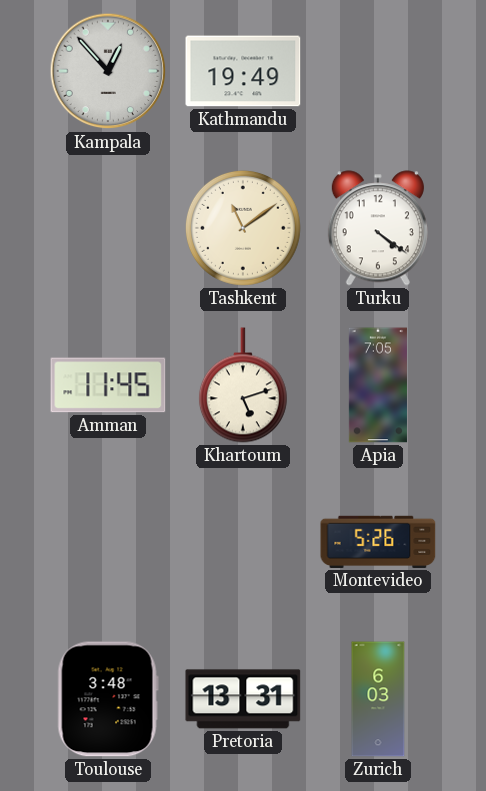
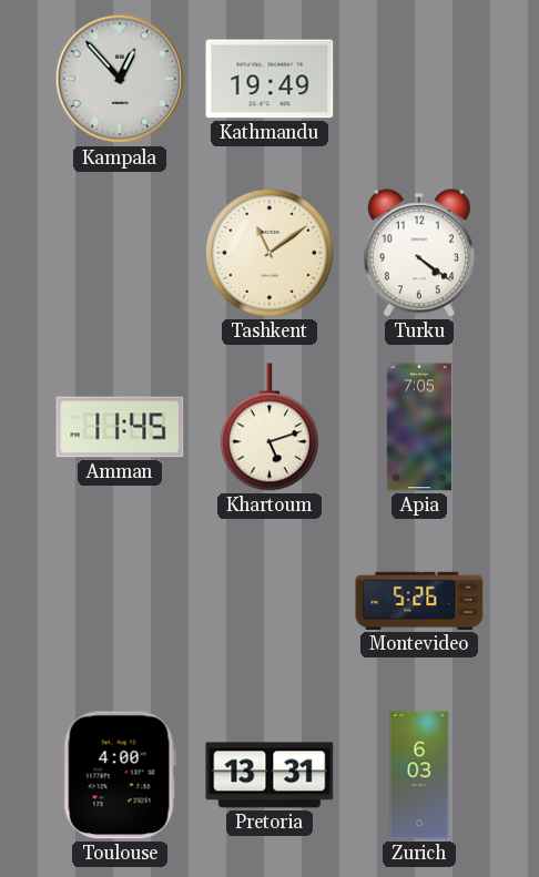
Toulouse: 3:48 -> 4:00
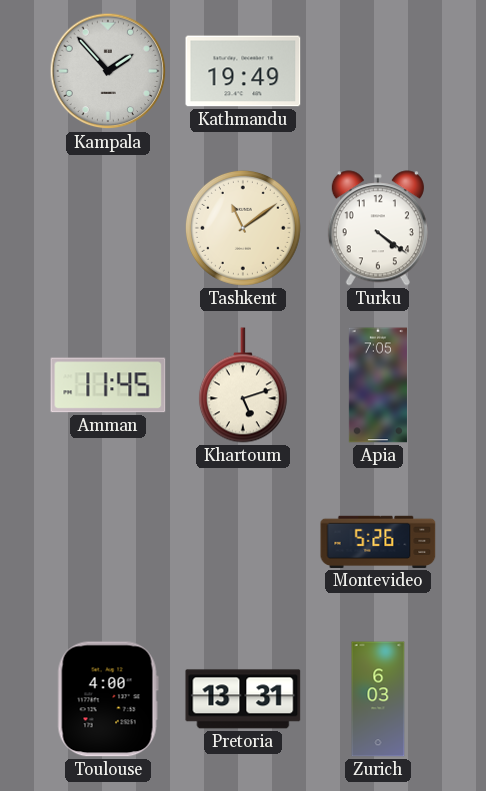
Kampala: 12:53 -> 1:53
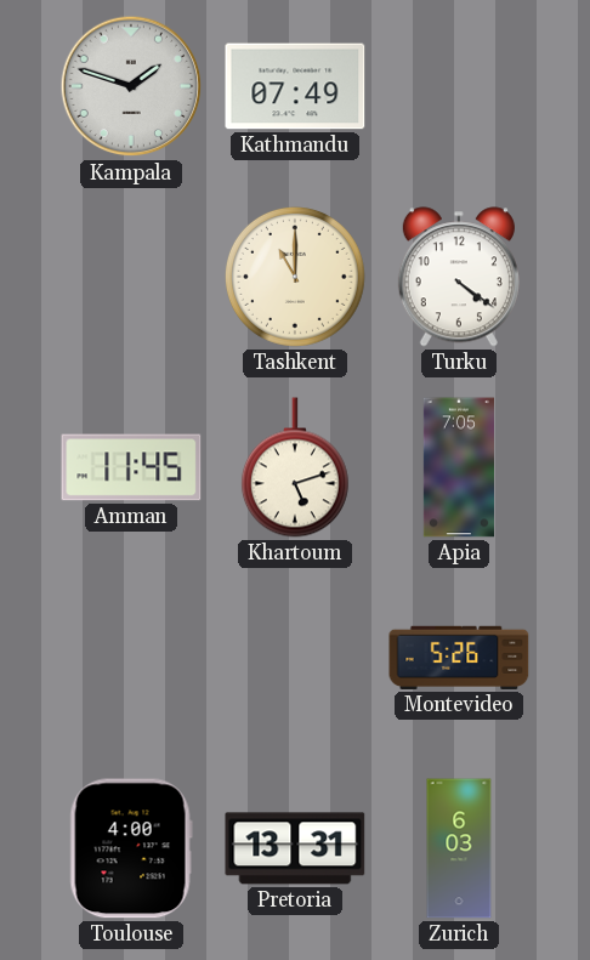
Kampala: 1:53 -> 1:48
Kathmandu: 19:49 -> 07:49
Tashkent: 11:09 -> 11:00
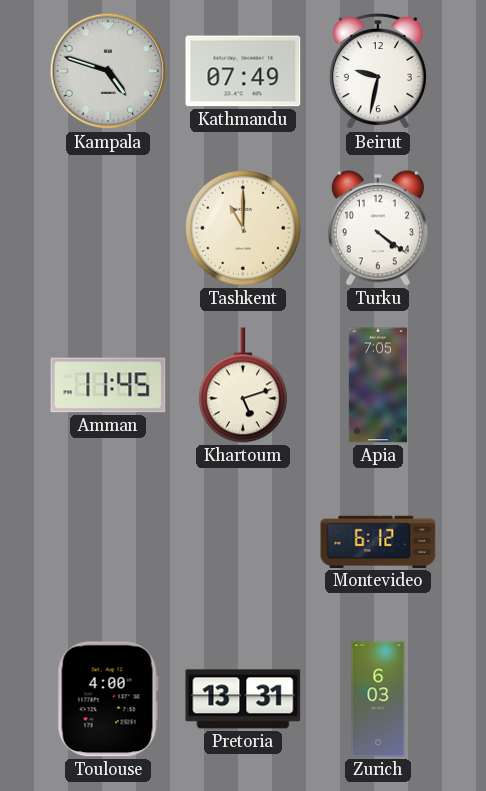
Kampala: 1:48 -> 4:48
Beirut: none -> 9:32
Montevideo: 5:26 -> 6:12
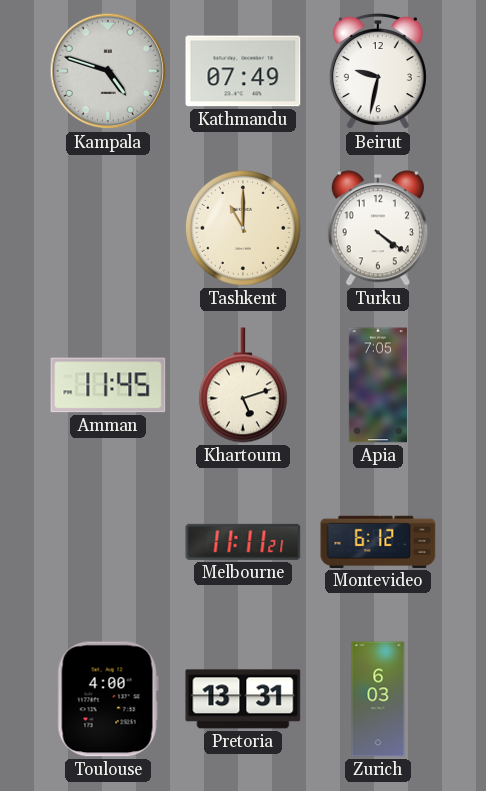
Melbourne: none -> 11:11
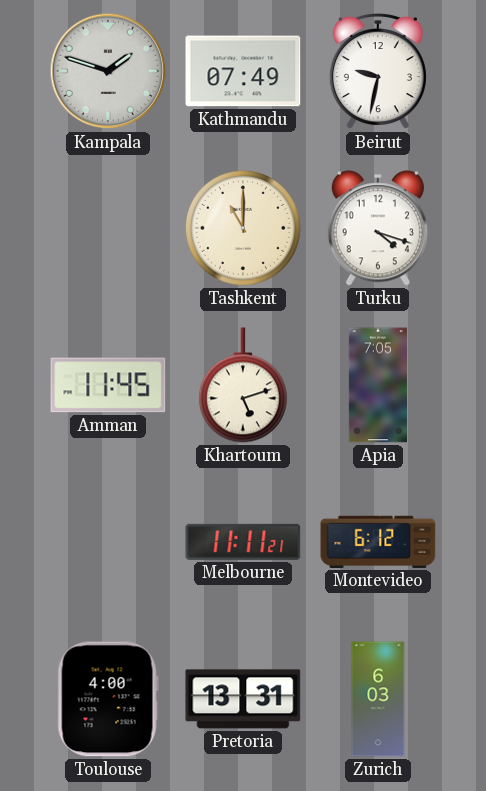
Kampala: 4:48 -> 1:48
Turku: 4:21 -> 4:18
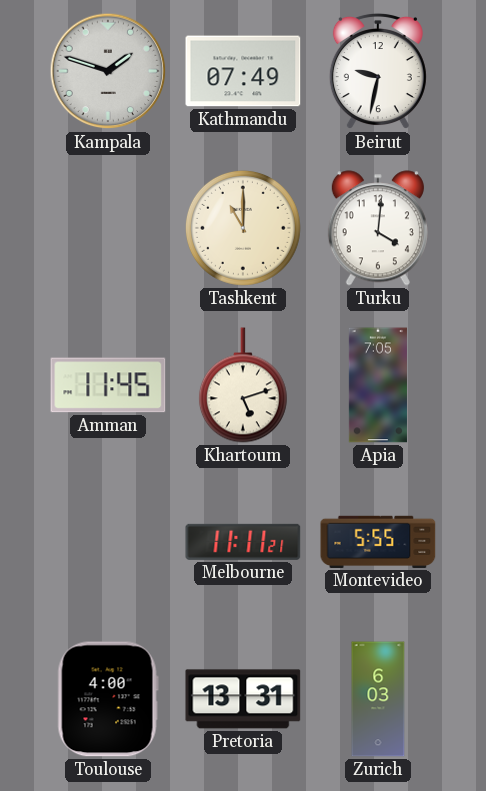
Turku: 4:18 -> 4:01
Montevideo: 6:12 -> 5:55
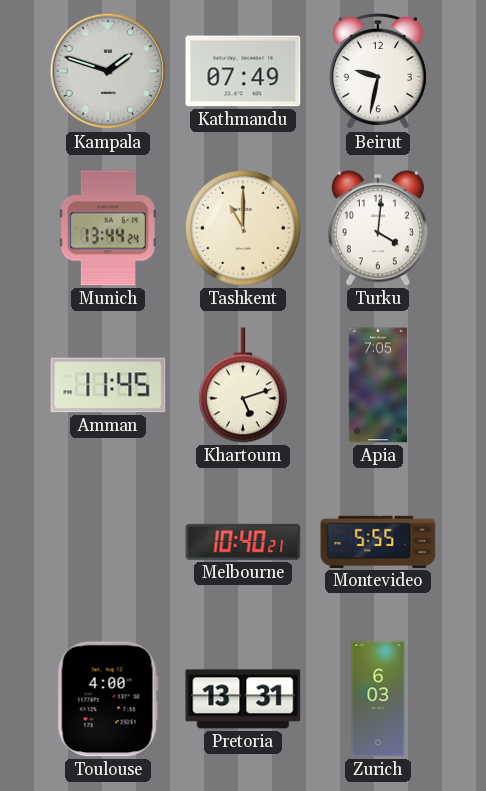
Munich: none -> 13:44
Melbourne: 11:11 -> 10:40
